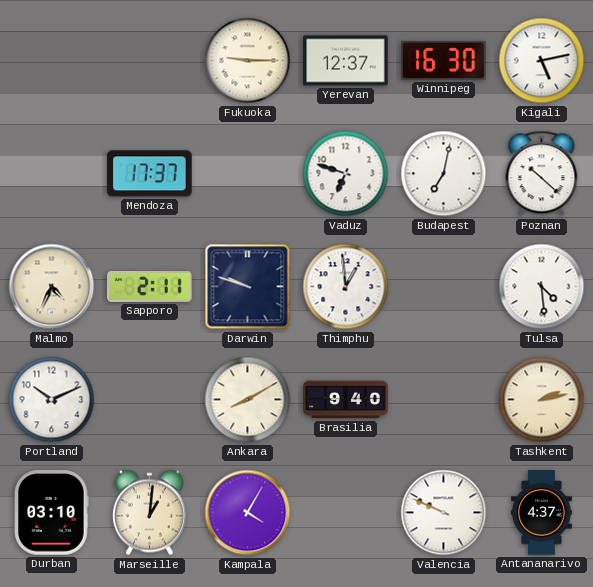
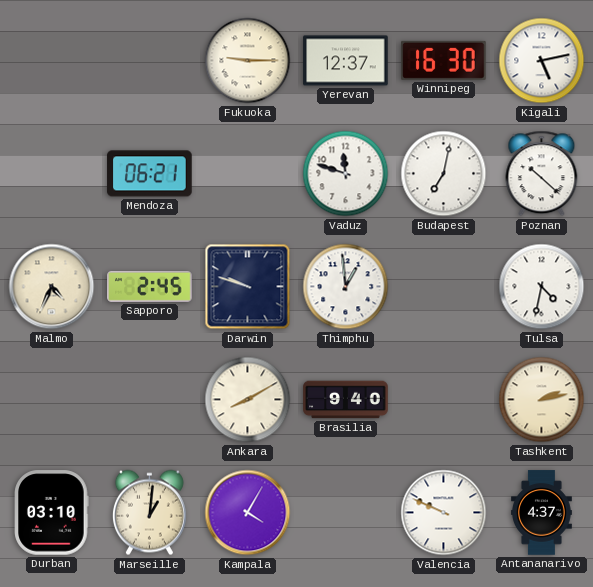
Mendoza: 17:37 -> 06:21
Vaduz: 6:48 -> 11:48
Sapporo: 2:11 -> 2:45
Tulsa: 4:29 -> 4:32
Portland: 10:11 -> none
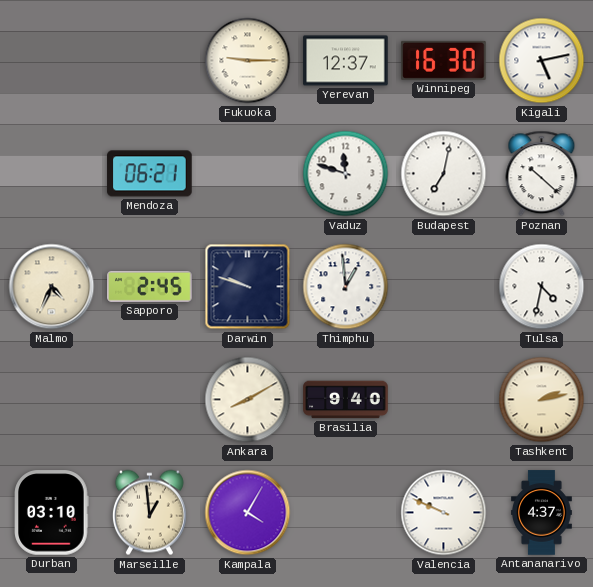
Marseille: 1:01 -> 12:59
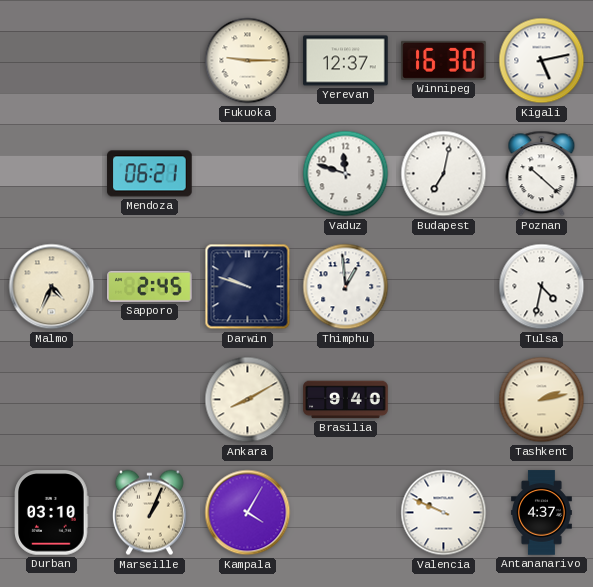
Marseille: 12:59 -> 1:04
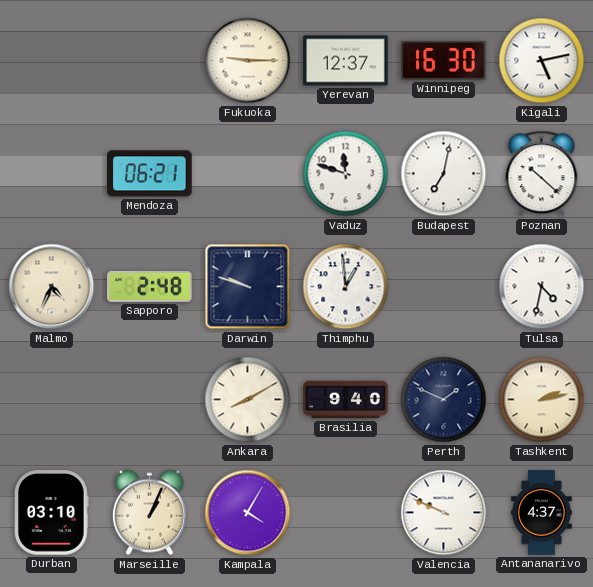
Sapporo: 2:45 -> 2:48
Perth: none -> 1:49
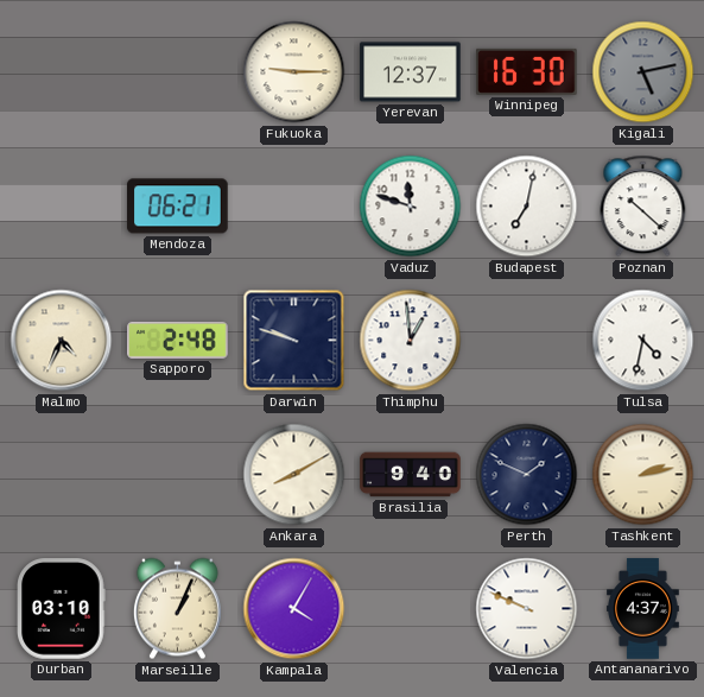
Kigali dial: white -> grey
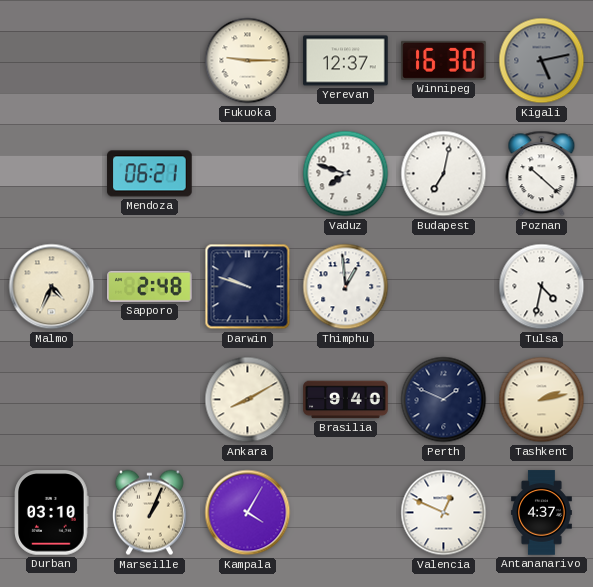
Vaduz: 11:48 -> 7:48
Valencia: 9:49 -> 12:49
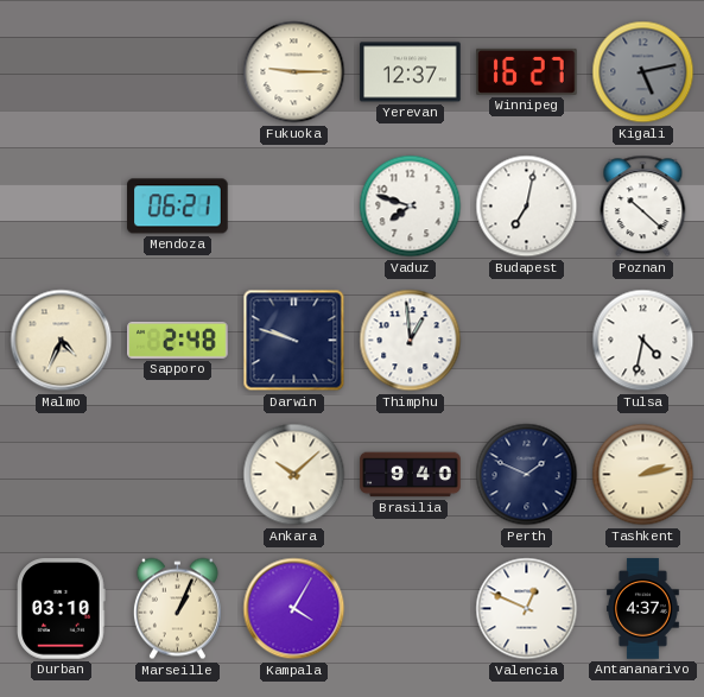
Winnipeg: 16:30 -> 16:27
Ankara: 8:10 -> 10:08
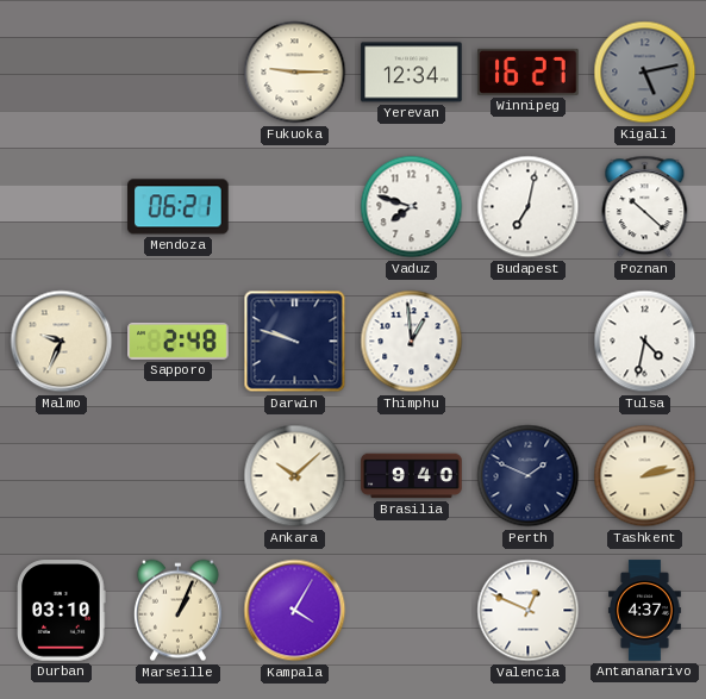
Yerevan: 12:37 -> 12:34
Malmo: 4:34 -> 9:34
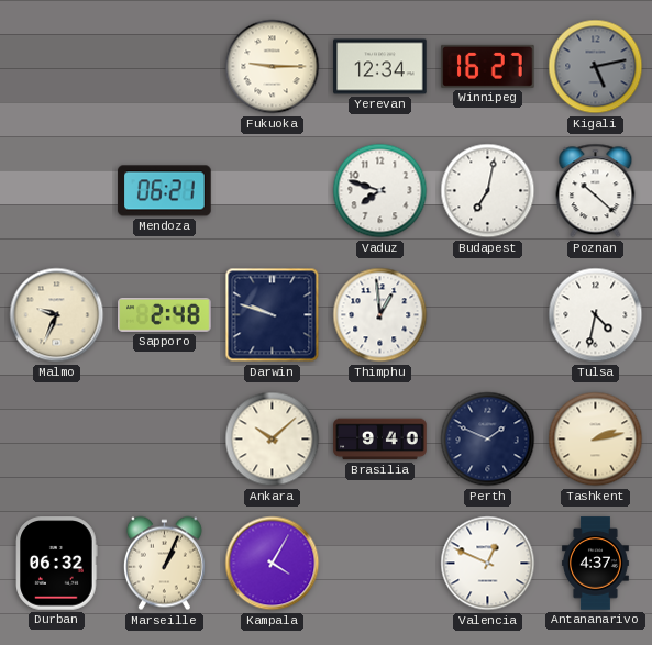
Durban: 03:10 -> 06:32
